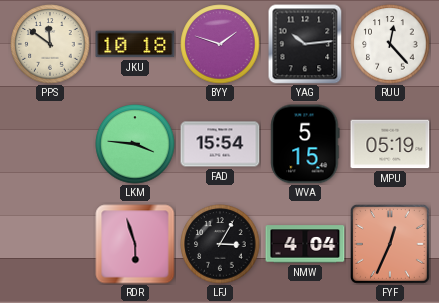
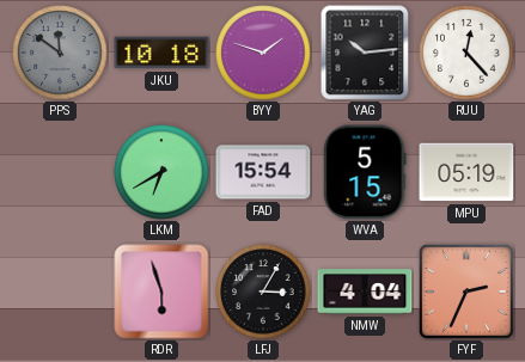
PPS dial: cream -> grey
LKM: 3:46 -> 6:40
FYF: 12:34 -> 2:34
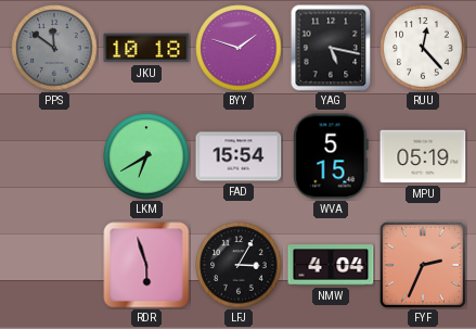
YAG: 10:14 -> 5:17
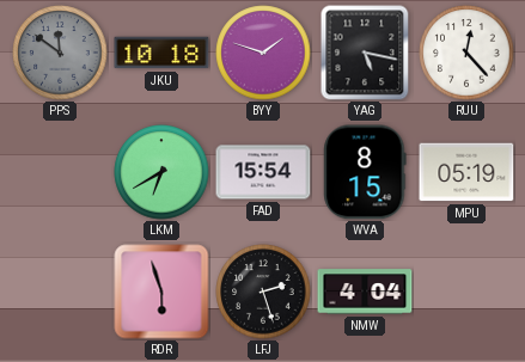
WVA: 5:15 -> 8:15
LFJ: 3:05 -> 2:27
FYF: 2:34 -> none
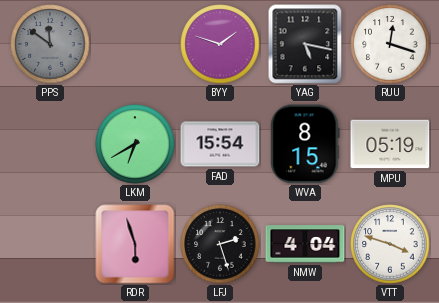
JKU: 10:18 -> none
RUU: 12:23 -> 12:18
VTT: none -> 3:48
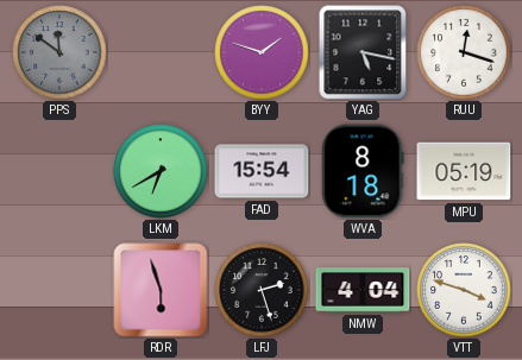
WVA: 8:15 -> 8:18
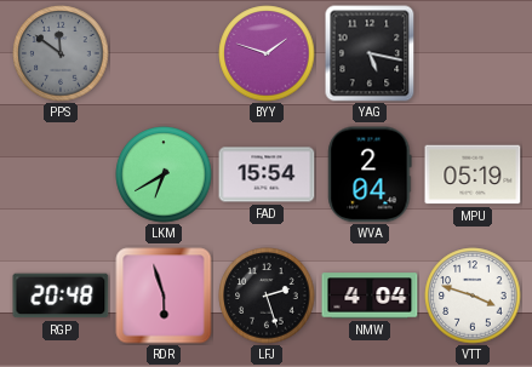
RUU: 12:18 -> none
WVA: 8:18 -> 2:04
RGP: none -> 20:48
